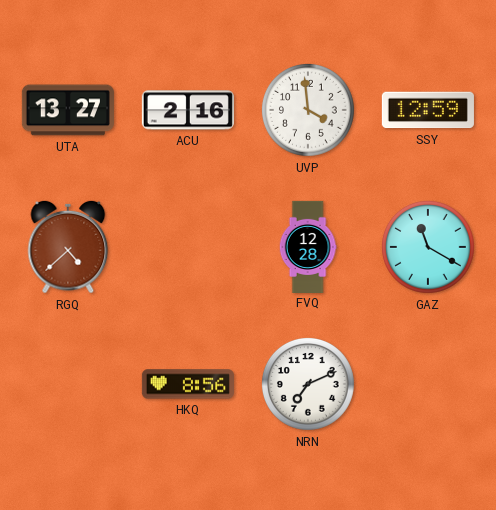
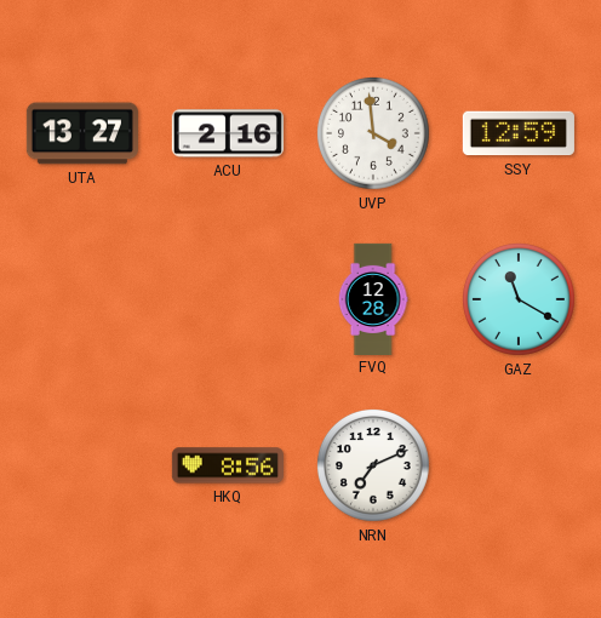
RGQ: 4:38 -> none
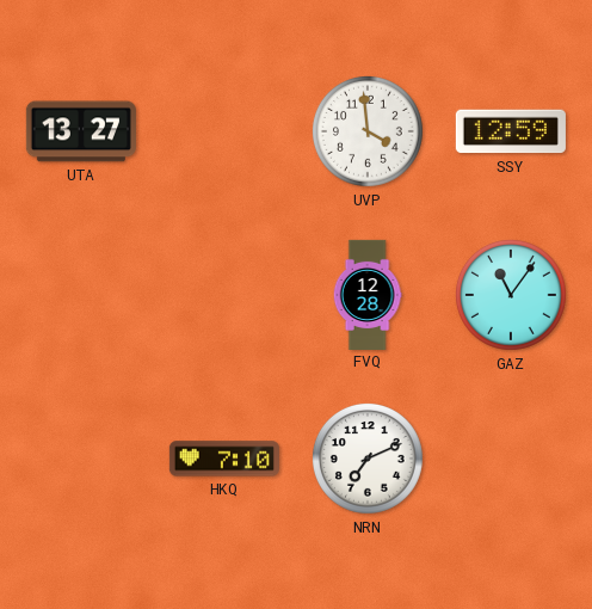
ACU: 2:16 -> none
GAZ: 11:20 -> 11:06
HKQ: 8:56 -> 7:10
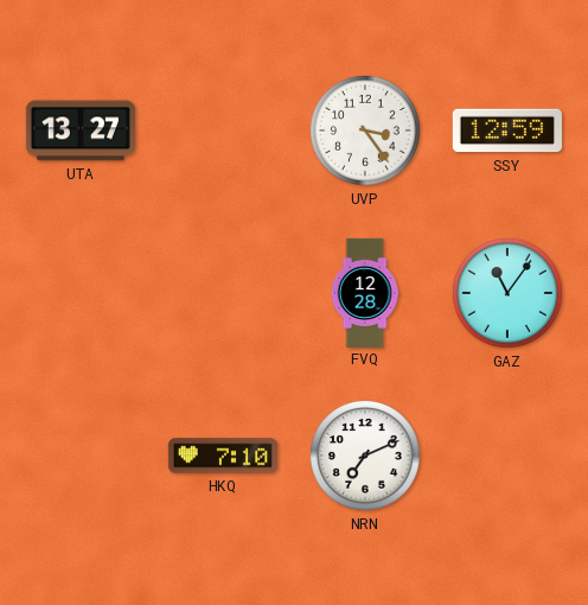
UVP: 3:59 -> 3:24
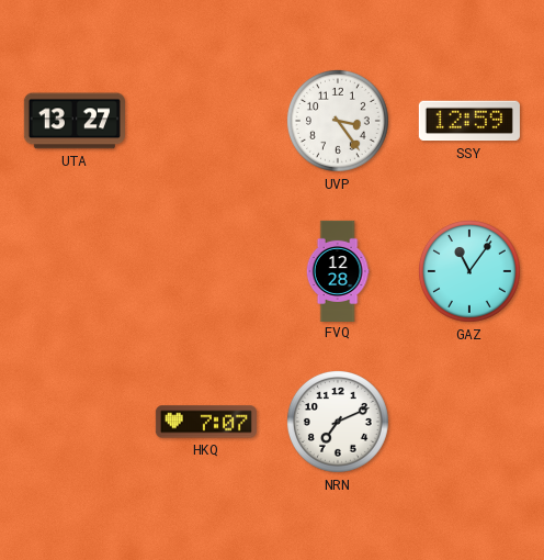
HKQ: 7:10 -> 7:07
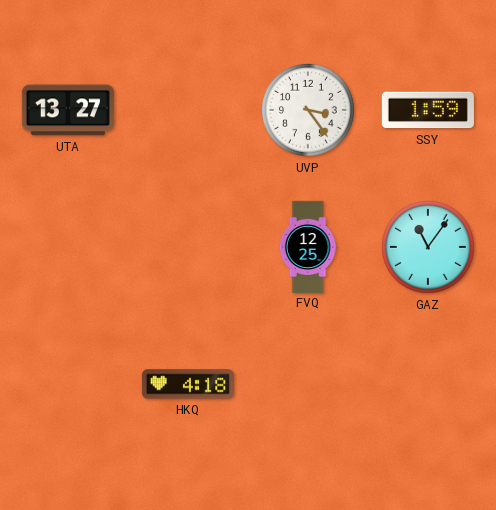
SSY: 12:59 -> 1:59
FVQ: 12:28 -> 12:25
HKQ: 7:07 -> 4:18
NRN: 7:11 -> none
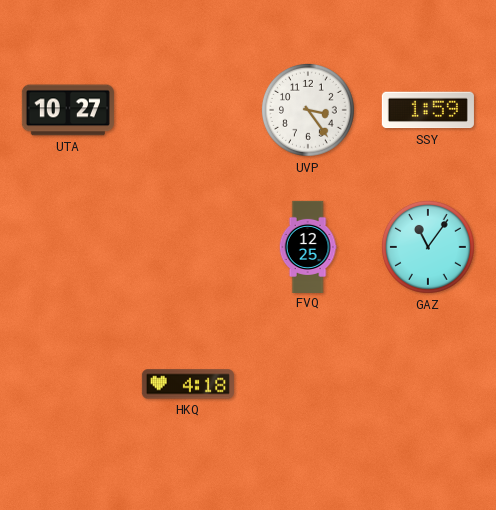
UTA: 13:27 -> 10:27
